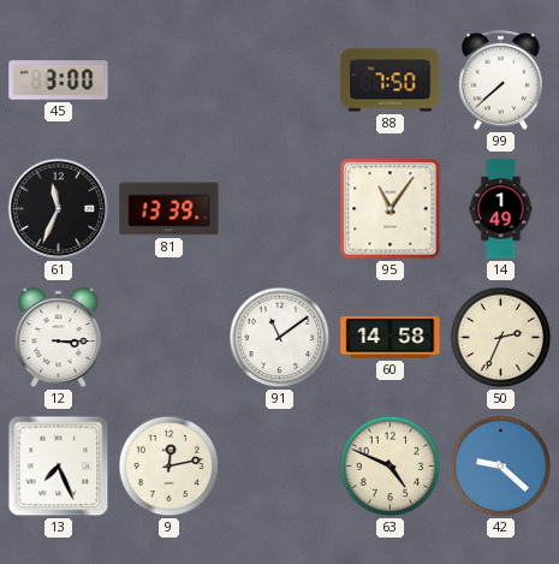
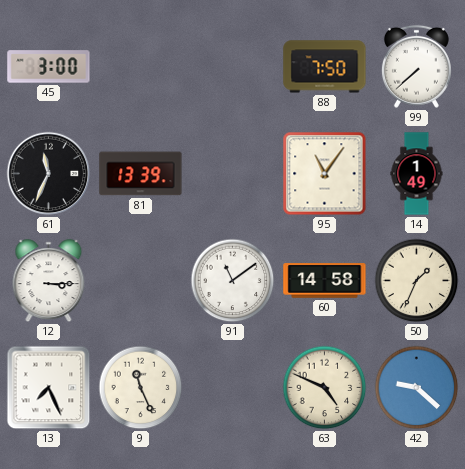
50: 2:34 -> 1:34
9: 12:13 -> 11:26
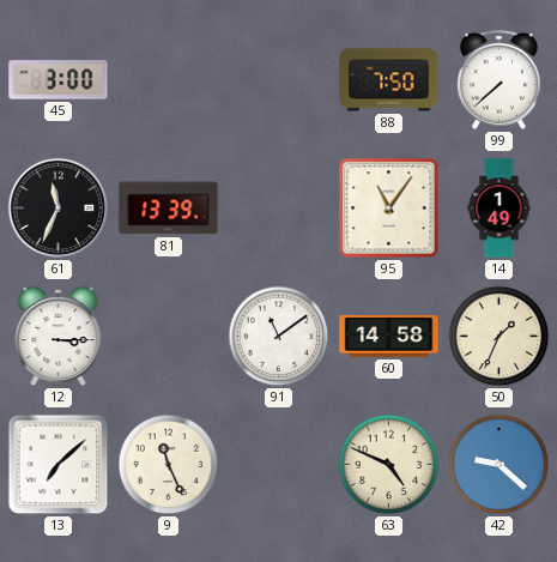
13: 7:26 -> 7:08
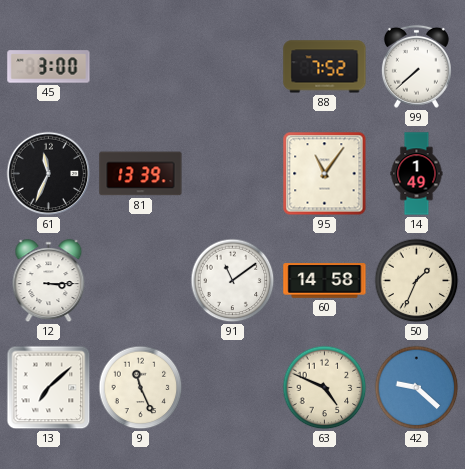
88: 7:50 -> 7:52
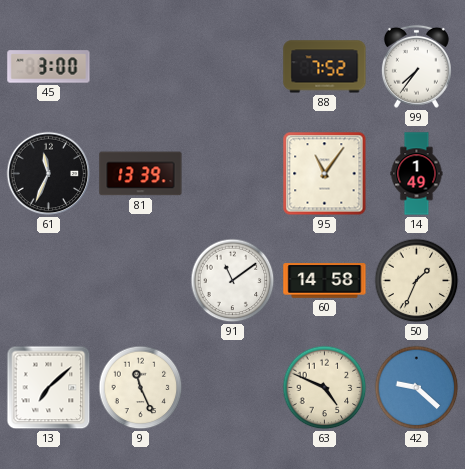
99: 7:38 -> 7:36
12: 3:15 -> none
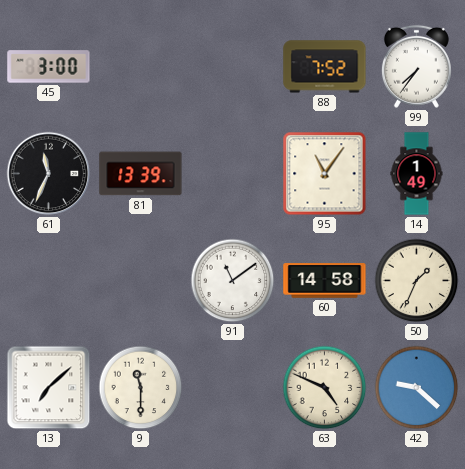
9: 11:26 -> 11:30
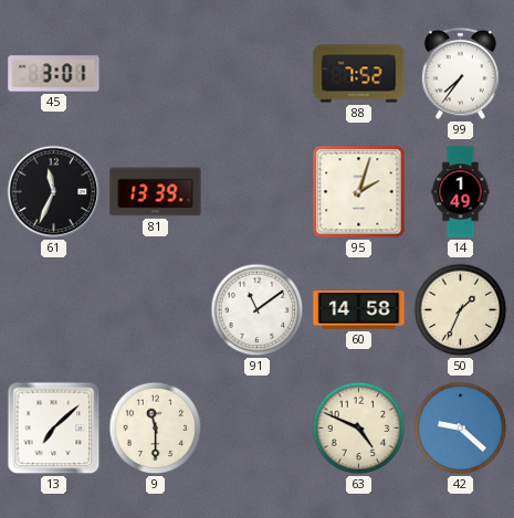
45: 3:00 -> 3:01
95: 11:06 -> 2:03
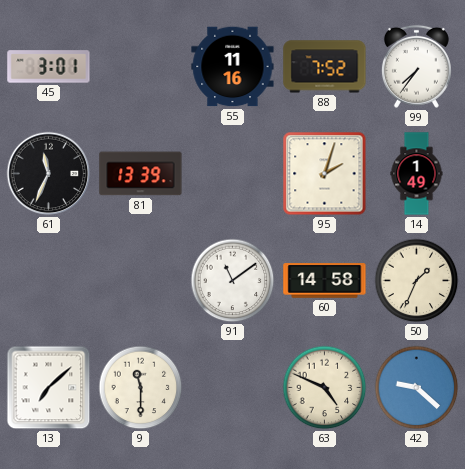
55: none -> 11:16
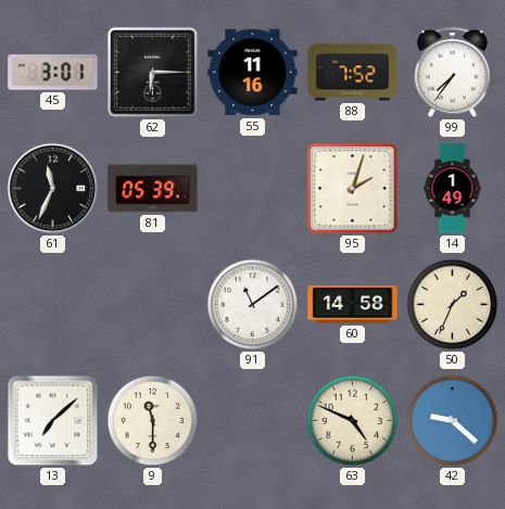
62: none -> 6:15
81: 13:39 -> 05:39
